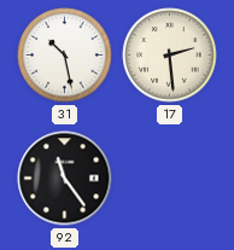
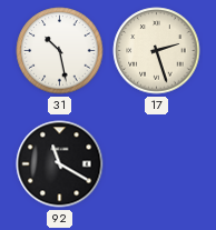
17: 2:29 -> 2:27
92: 11:24 -> 11:20
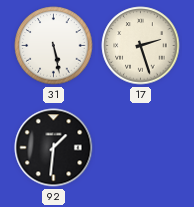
31: 10:28 -> 5:28
92: 11:20 -> 1:31
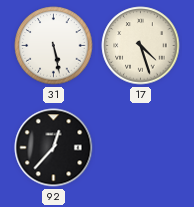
17: 2:27 -> 4:27
92: 1:31 -> 12:37
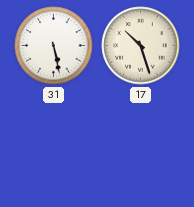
17: 4:27 -> 10:27
92: 12:37 -> none
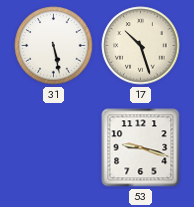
53: none -> 9:18
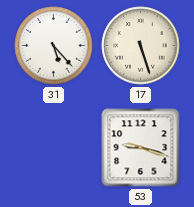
31: 5:28 -> 5:23
17: 10:27 -> 5:27
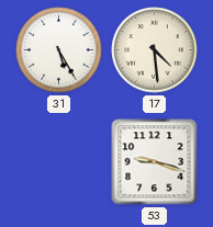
31: 5:23 -> 5:25
17: 5:27 -> 4:29
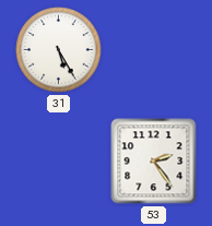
17: 4:29 -> none
53: 9:18 -> 2:24
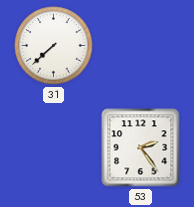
31: 5:25 -> 7:38
